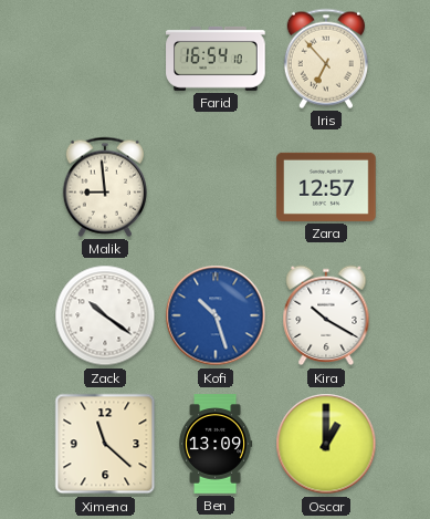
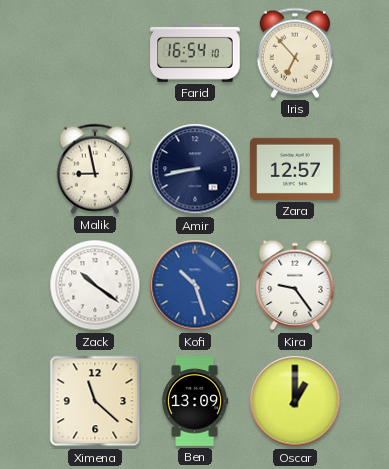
Malik: 8:59 -> 8:58
Amir: none -> 8:43
Kira: 10:20 -> 9:24
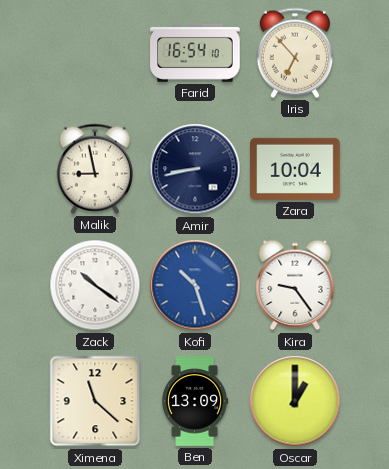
Zara: 12:57 -> 10:04
